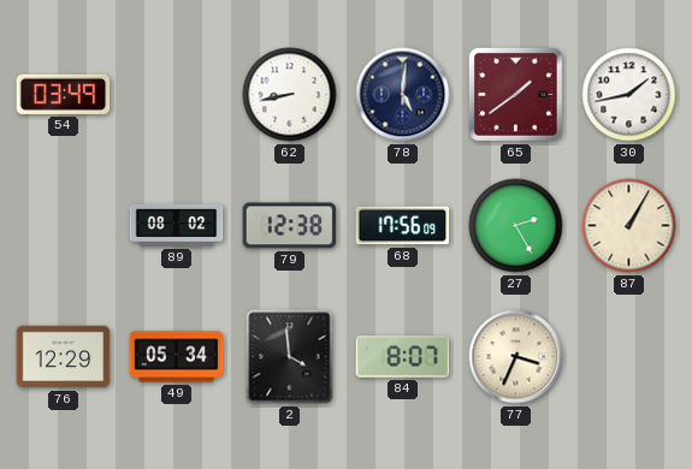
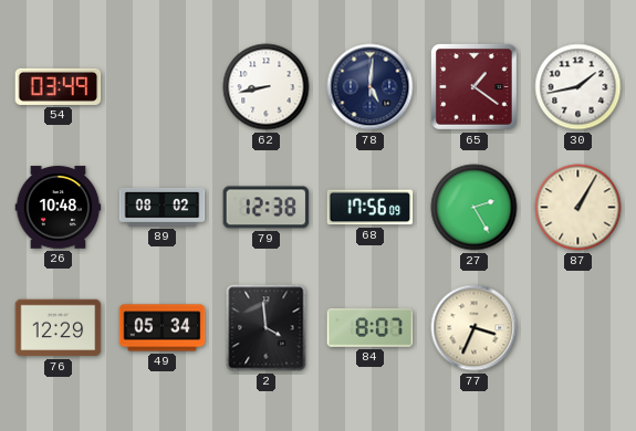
65: 1:39 -> 1:21
26: none -> 10:48
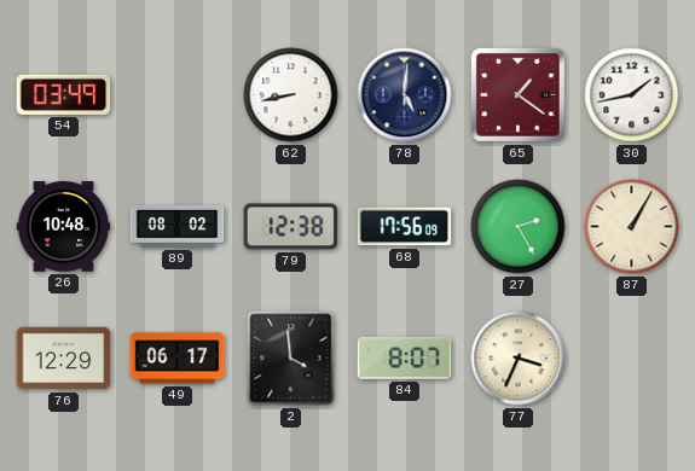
49: 05:34 -> 06:17
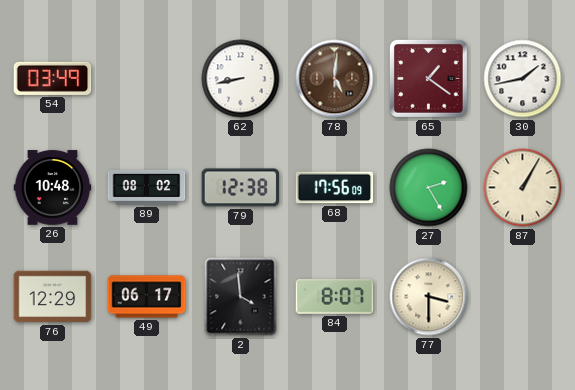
78 dial: navy -> brown
77: 3:34 -> 3:30
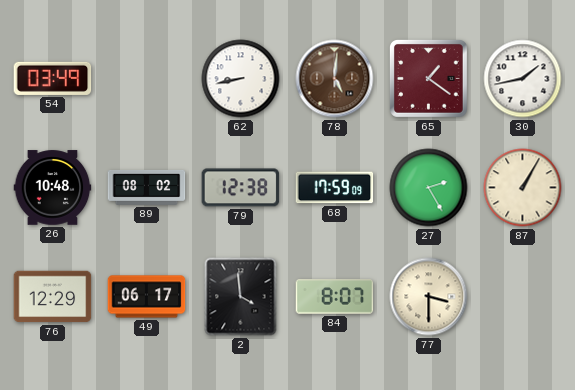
68: 17:56 -> 17:59
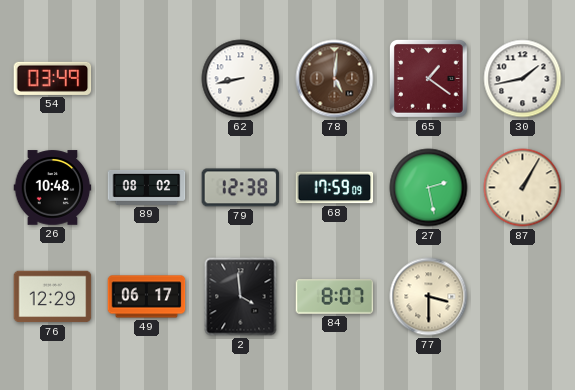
27: 2:25 -> 2:28
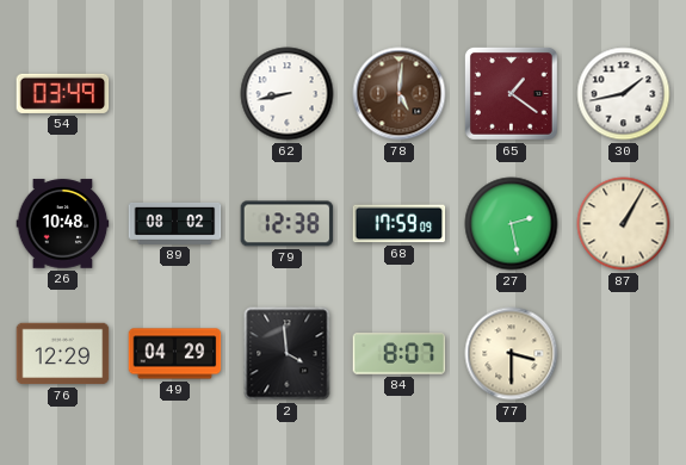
49: 06:17 -> 04:29
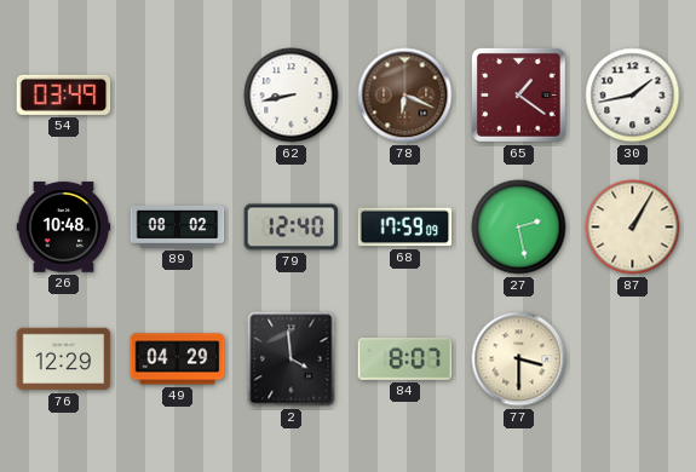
78: 5:01 -> 6:19
79: 12:38 -> 12:40
